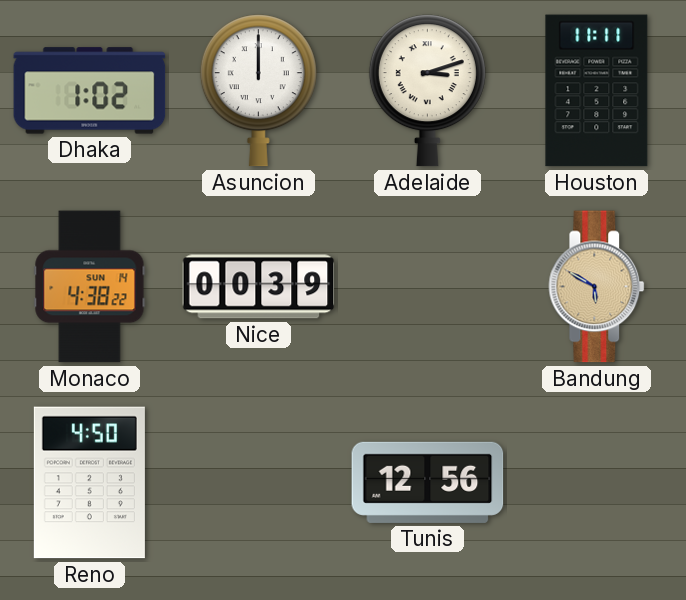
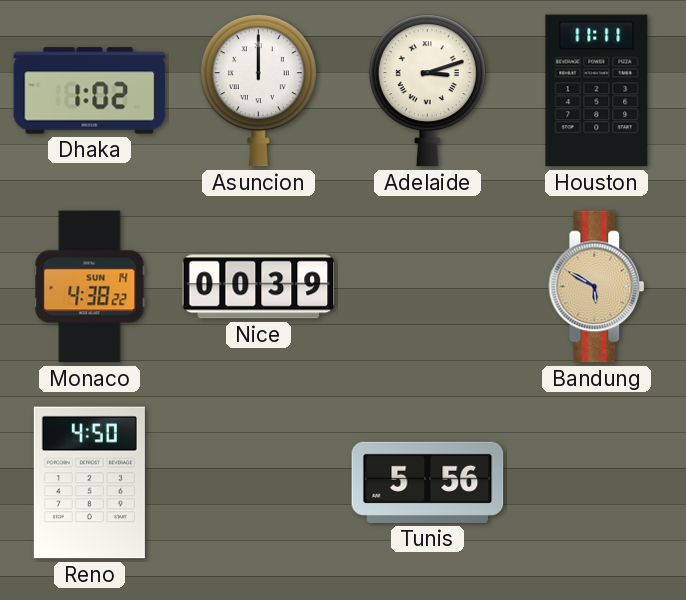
Tunis: 12:56 -> 5:56
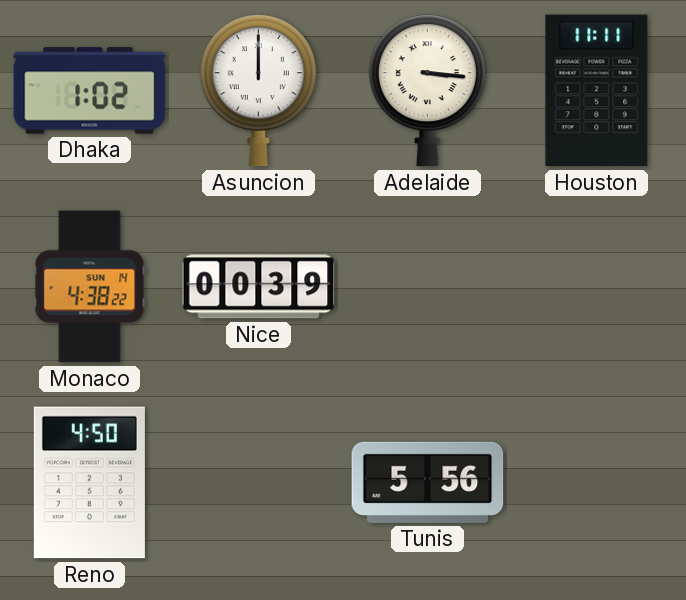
Adelaide: 3:12 -> 3:16
Bandung: 5:50 -> none
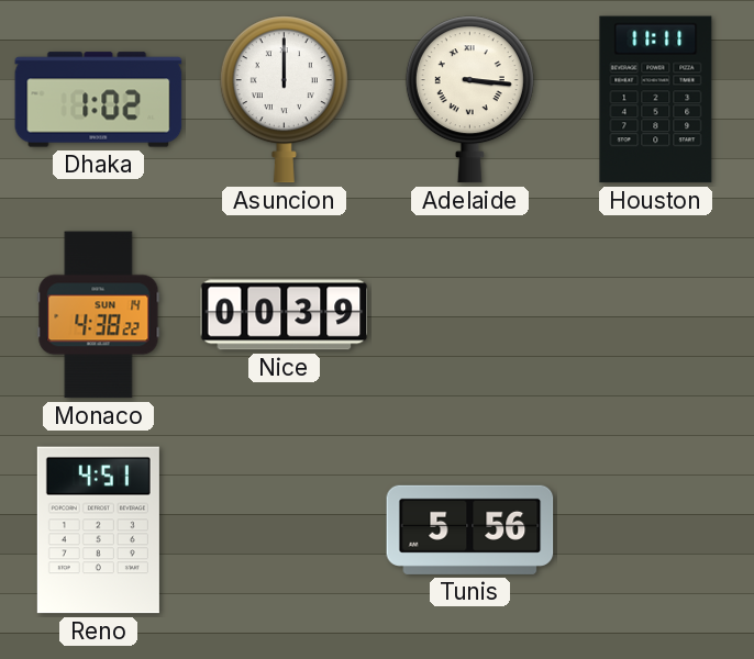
Reno: 4:50 -> 4:51
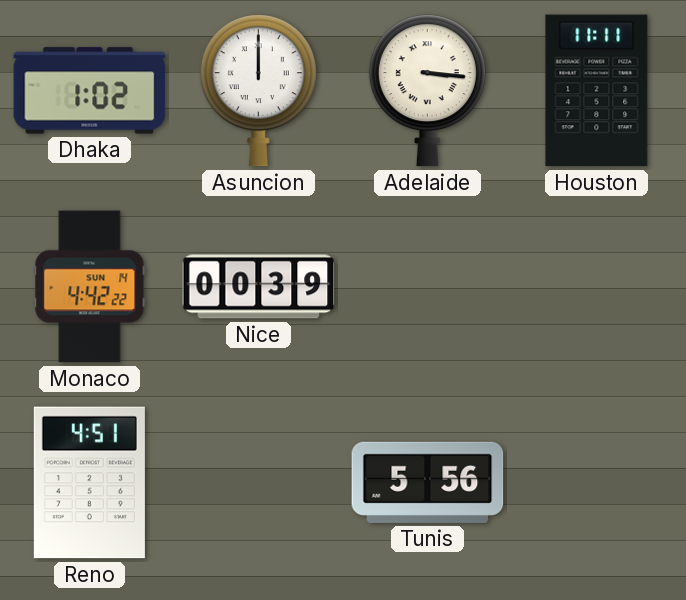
Monaco: 4:38 -> 4:42
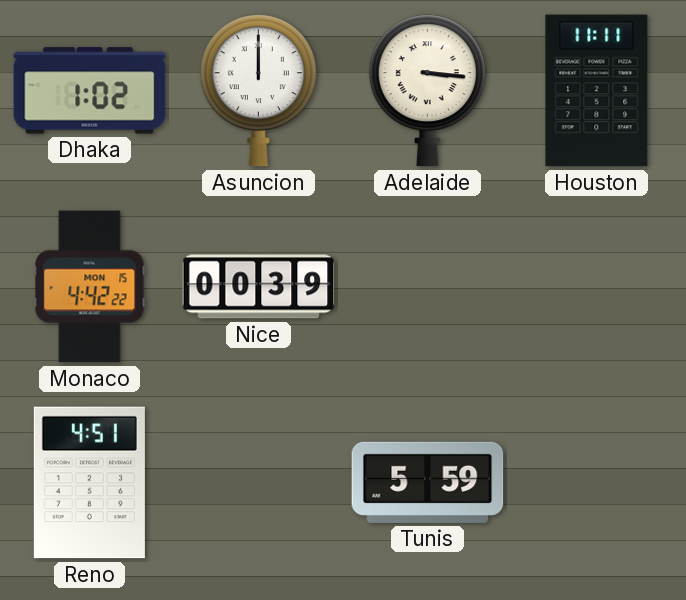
Monaco date: SUN 14 -> MON 15
Tunis: 5:56 -> 5:59
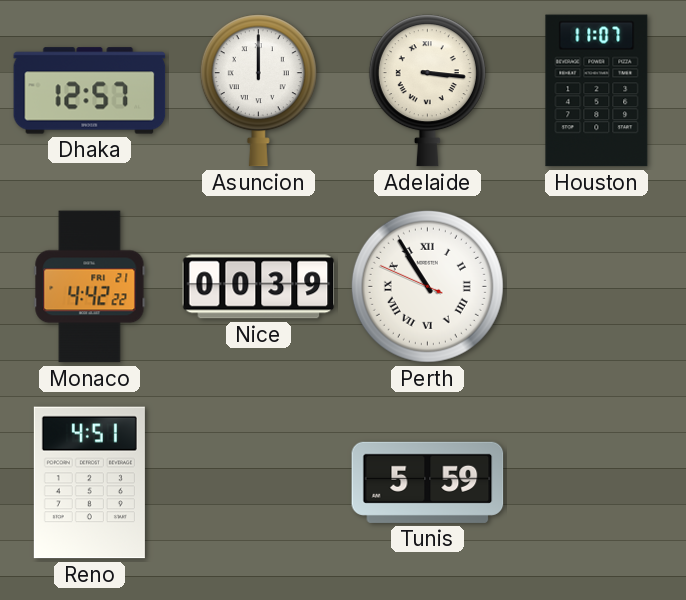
Dhaka: 1:02 -> 12:57
Houston: 11:11 -> 11:07
Monaco date: MON 15 -> FRI 21
Perth: none -> 10:54
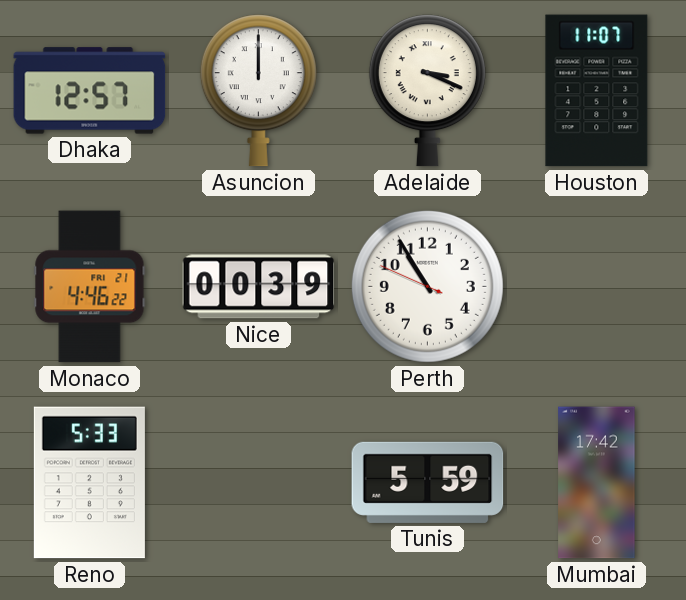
Adelaide: 3:16 -> 3:19
Monaco: 4:42 -> 4:46
Perth numerals: Roman -> Arabic
Reno: 4:51 -> 5:33
Mumbai: none -> 17:42
